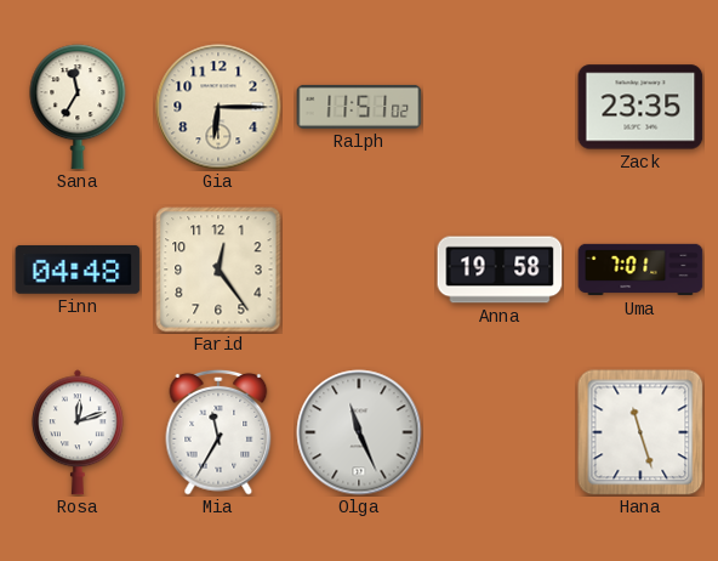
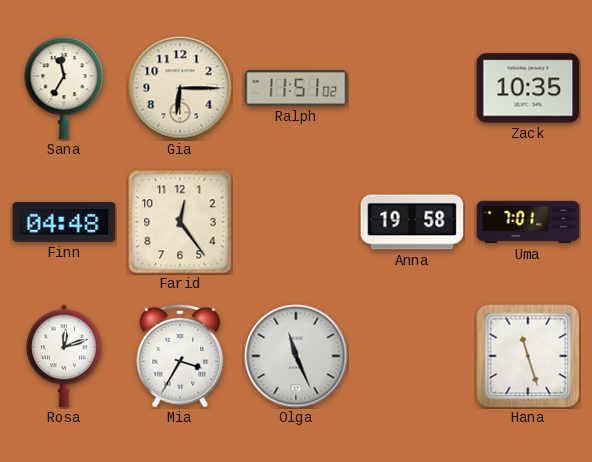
Zack: 23:35 -> 10:35
Mia: 11:35 -> 3:35
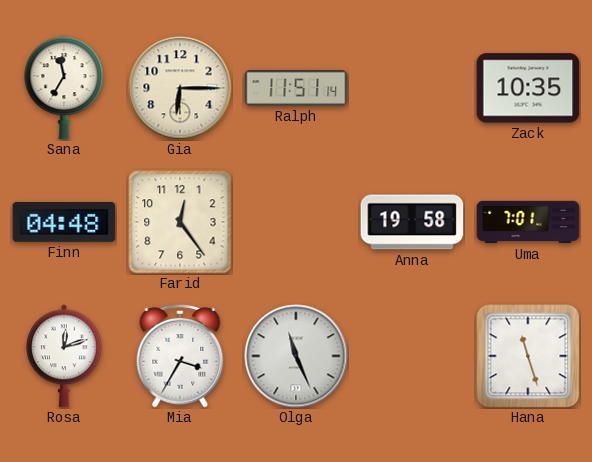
Ralph: 11:51:02 -> 11:51:14
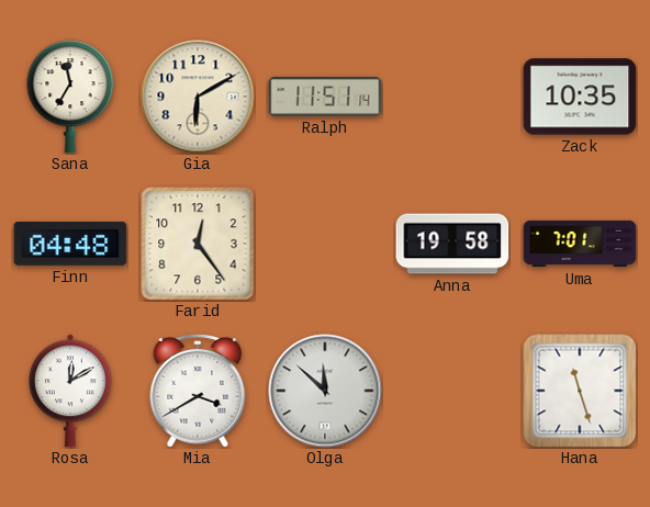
Gia: 6:15 -> 6:10
Rosa: 12:12 -> 12:10
Mia: 3:35 -> 3:40
Olga: 11:26 -> 11:52
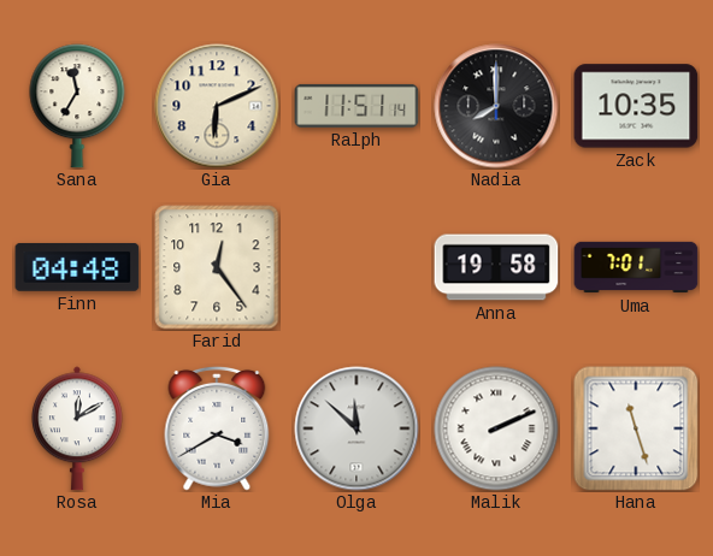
Gia: 6:10 -> 6:11
Nadia: none -> 8:00
Malik: none -> 2:11
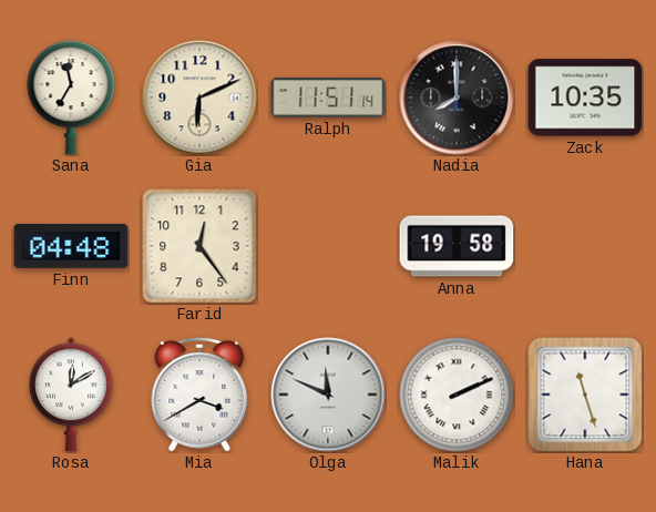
Uma: 7:01 -> none
Olga: 11:52 -> 11:49
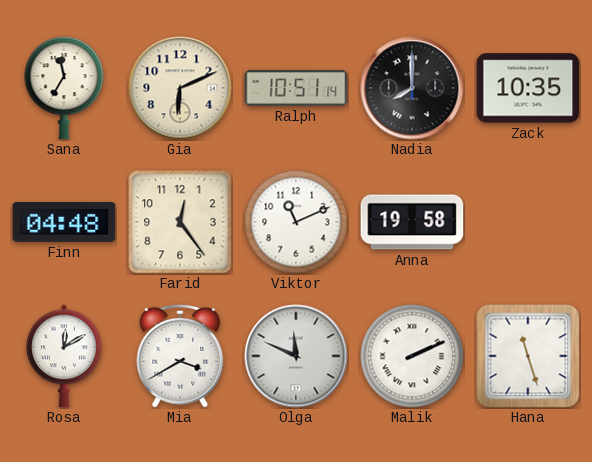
Ralph: 11:51 -> 10:51
Viktor: none -> 11:11
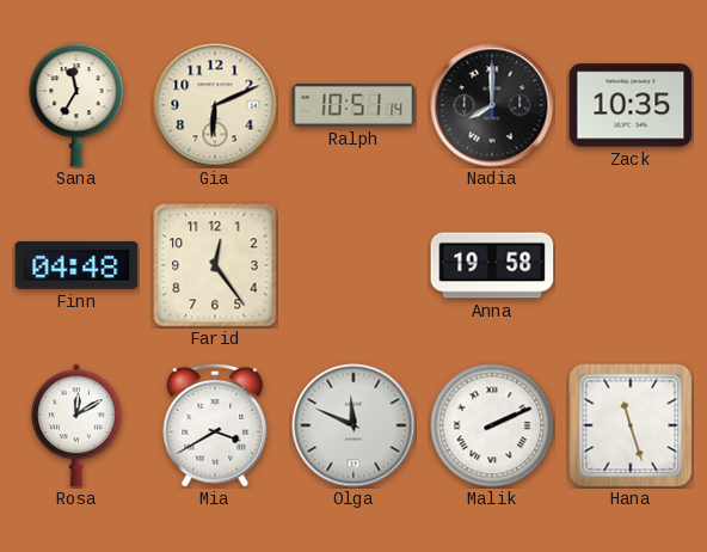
Viktor: 11:11 -> none
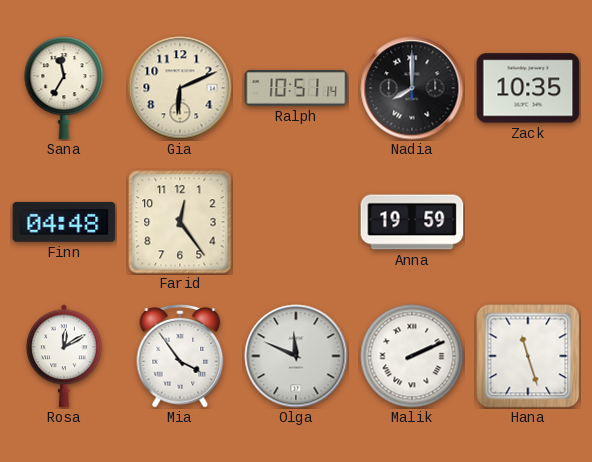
Anna: 19:58 -> 19:59
Mia: 3:40 -> 3:54
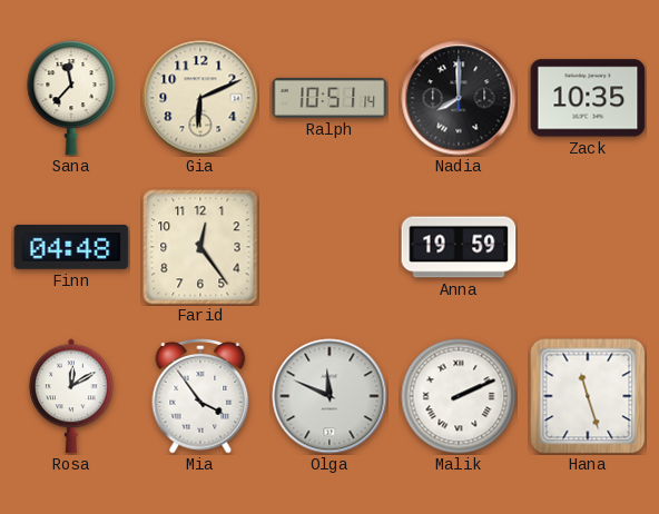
Sana: 11:35 -> 11:37
